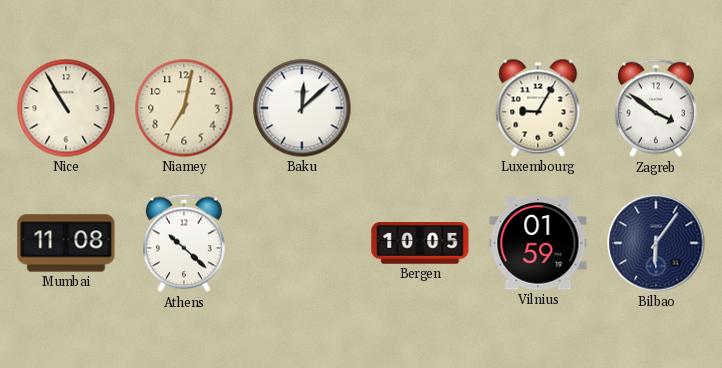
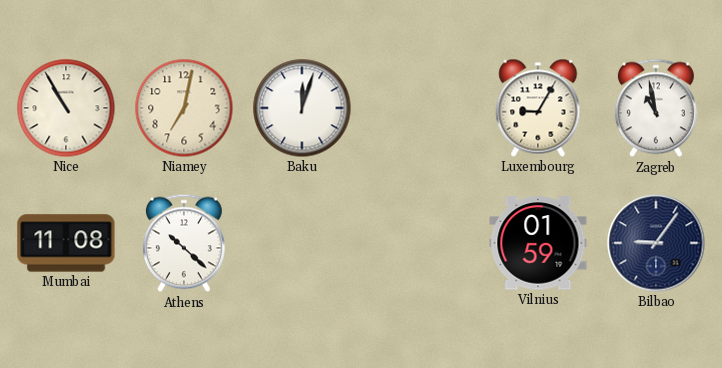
Baku: 12:08 -> 12:03
Zagreb: 3:51 -> 10:58
Bergen: 10:05 -> none
Bilbao: 6:06 -> 9:06
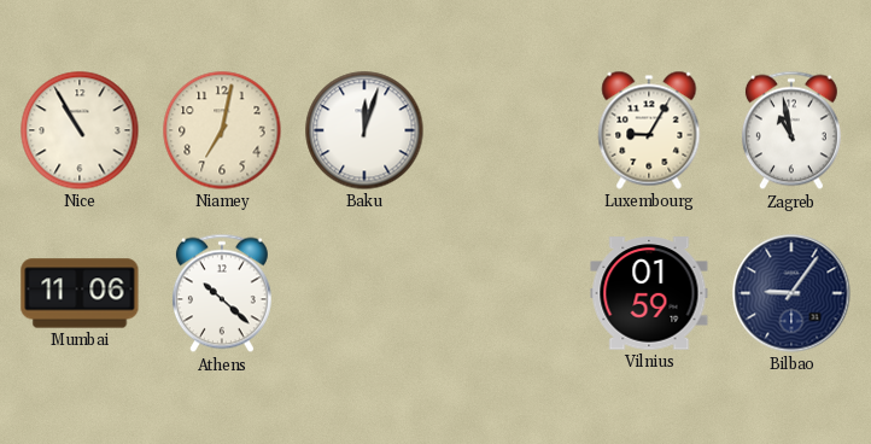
Mumbai: 11:08 -> 11:06
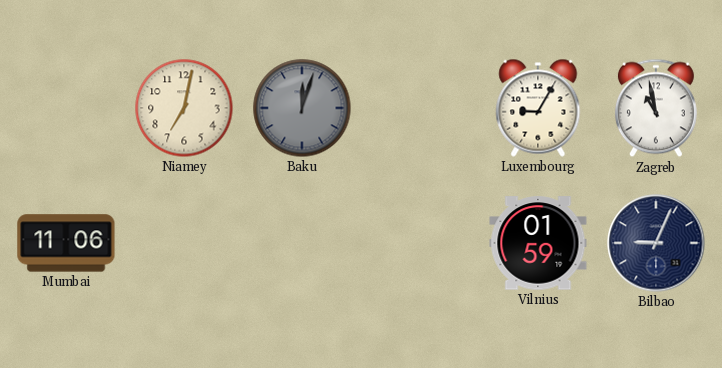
Nice: 10:55 -> none
Baku dial: white -> grey
Athens: 10:22 -> none
Bilbao: 9:06 -> 9:04
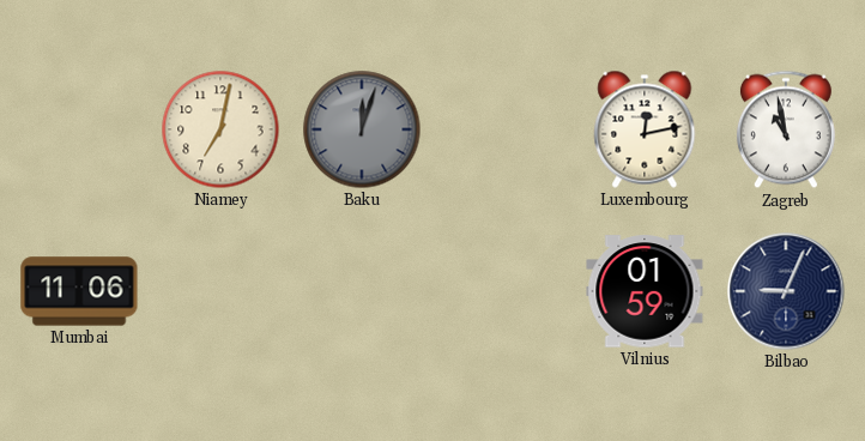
Luxembourg: 9:05 -> 12:13
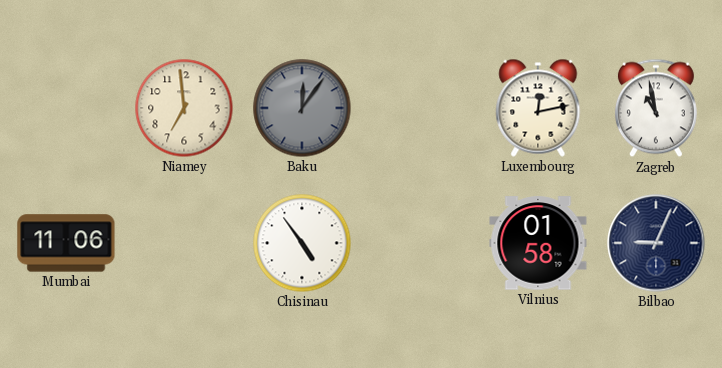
Niamey: 7:02 -> 6:59
Baku: 12:03 -> 12:06
Chisinau: none -> 4:54
Vilnius: 01:59 -> 01:58
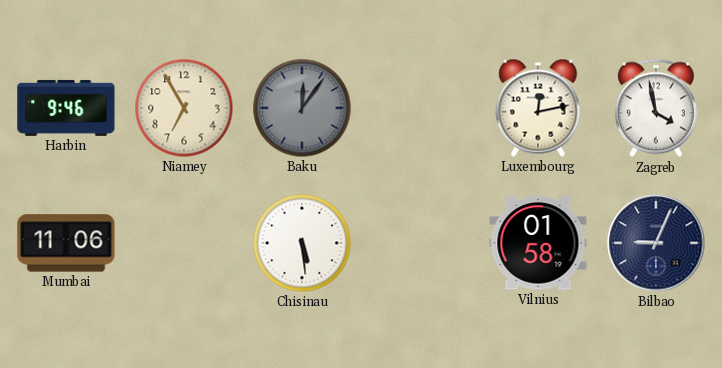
Harbin: none -> 9:46
Niamey: 6:59 -> 6:55
Zagreb: 10:58 -> 3:58
Chisinau: 4:54 -> 5:29
